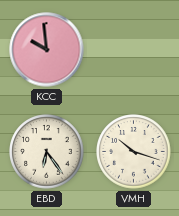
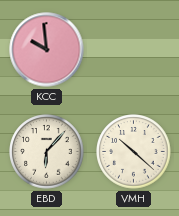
EBD: 6:24 -> 6:07
VMH: 10:18 -> 10:22
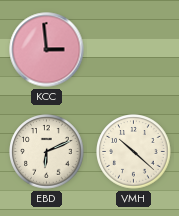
KCC: 9:59 -> 2:59
EBD: 6:07 -> 6:11
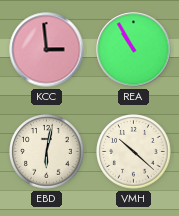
REA: none -> 10:55
EBD: 6:11 -> 6:02
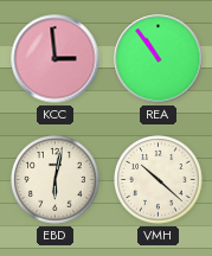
REA: 10:55 -> 10:54
